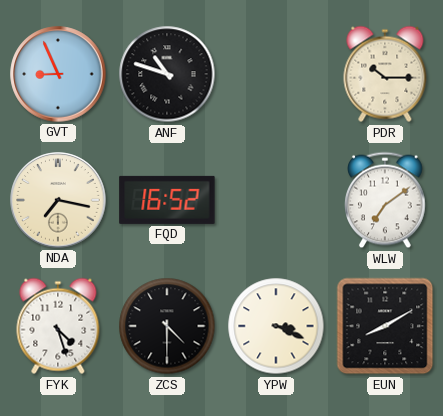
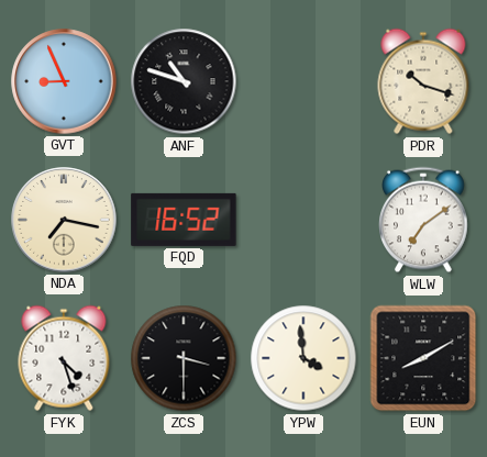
PDR: 10:15 -> 10:18
ZCS: 4:30 -> 3:30
YPW: 3:19 -> 3:59
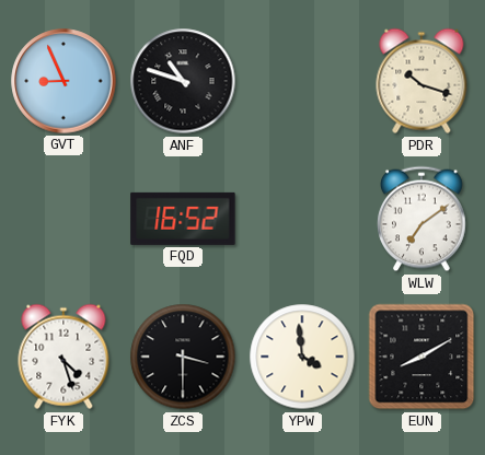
NDA: 7:17 -> none
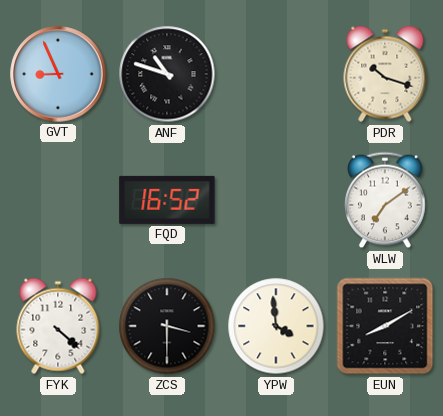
FYK: 4:27 -> 4:22
